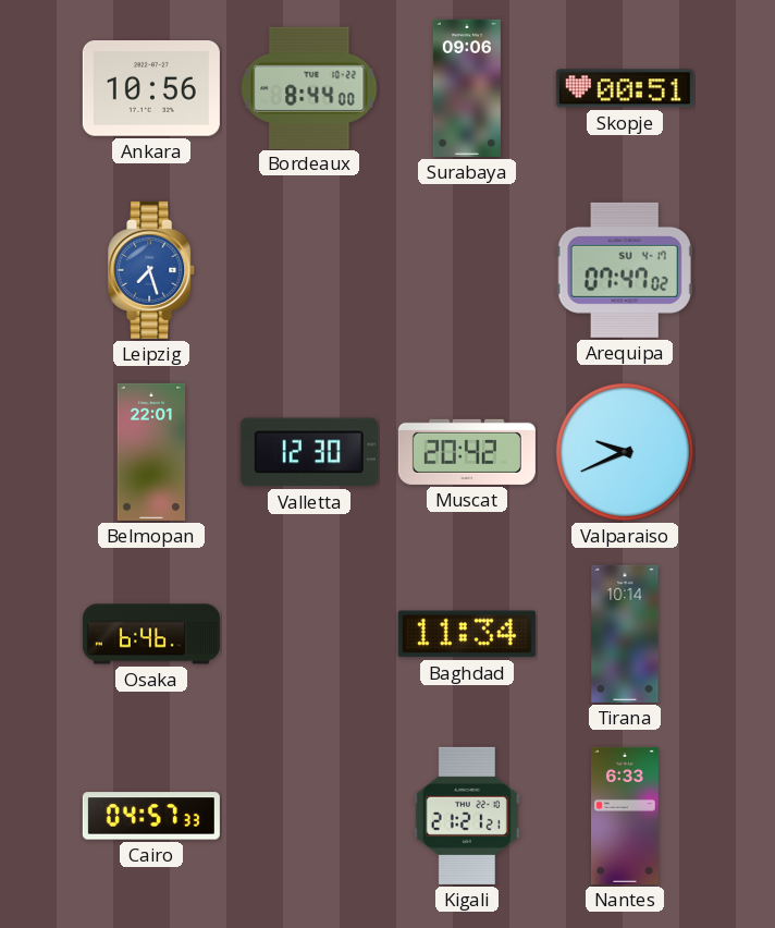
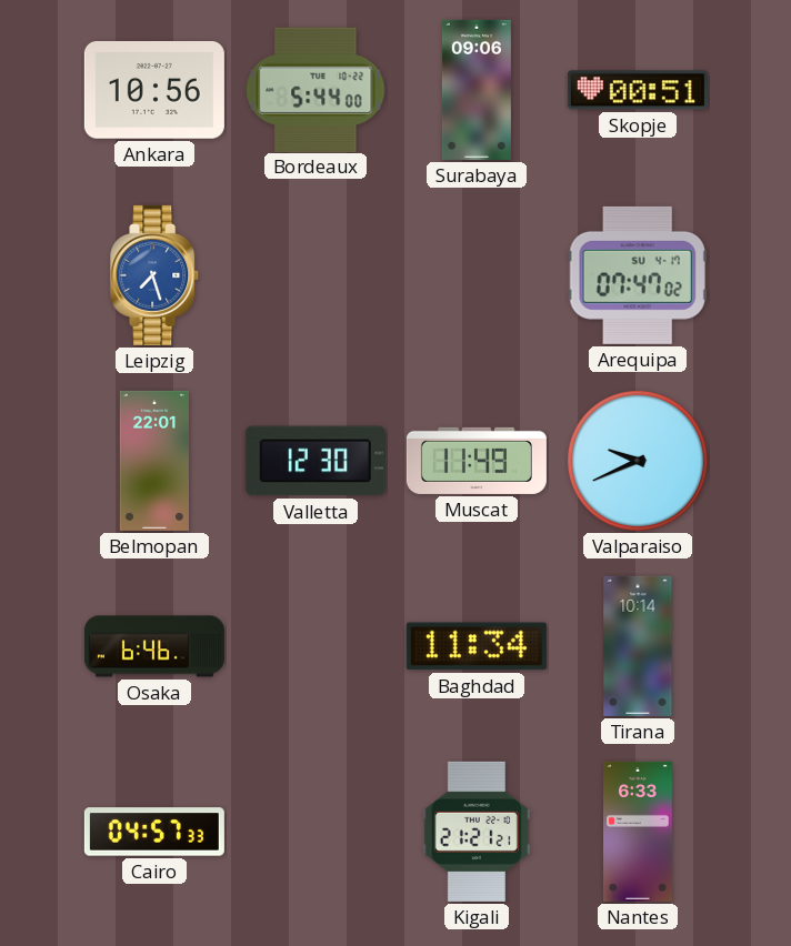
Bordeaux: 8:44 -> 5:44
Muscat: 20:42 -> 11:49
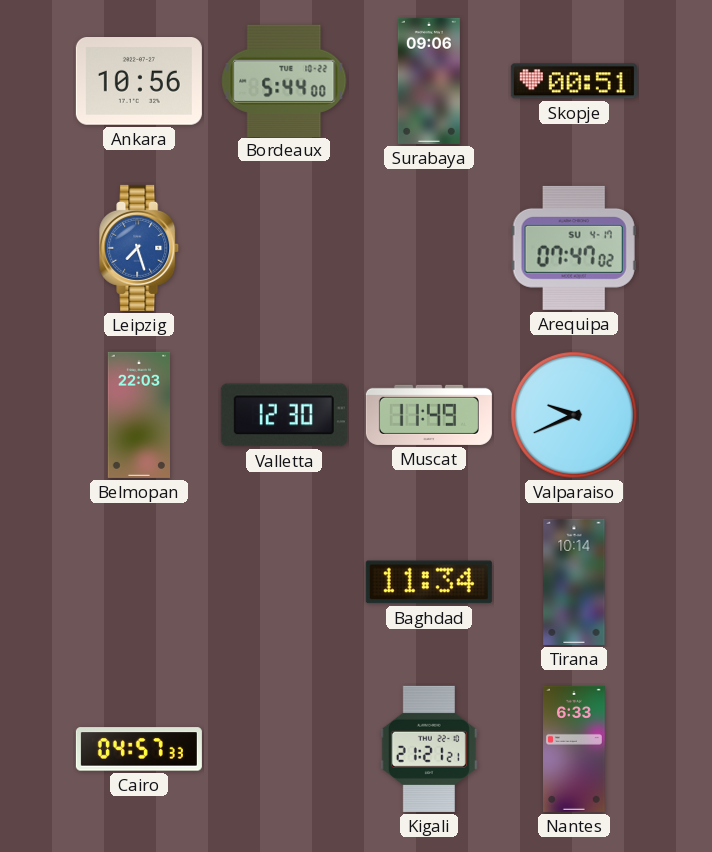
Belmopan: 22:01 -> 22:03
Osaka: 6:46 -> none
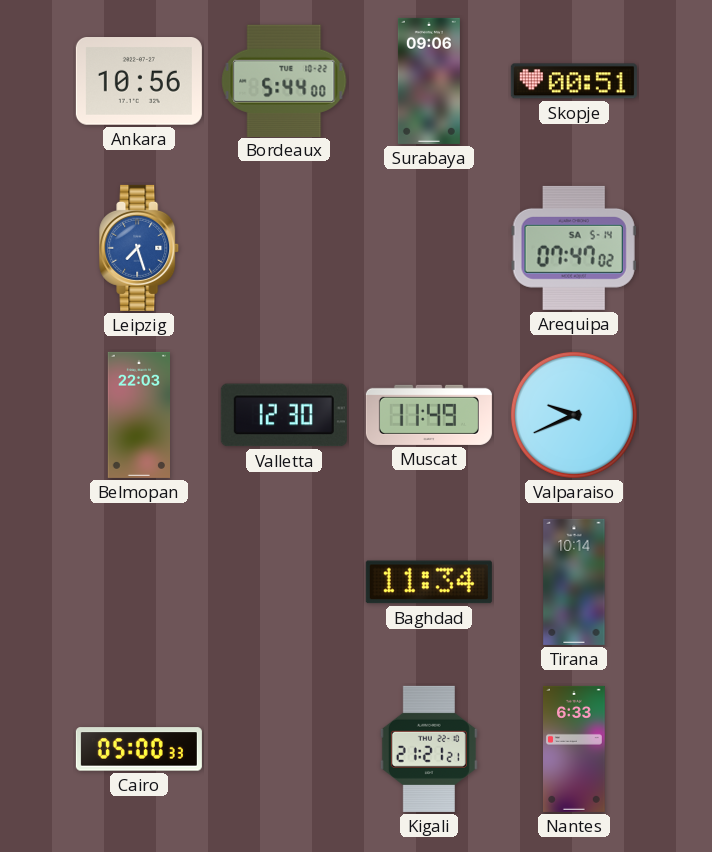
Arequipa date: SU 4-17 -> SA 5-14
Cairo: 04:57 -> 05:00
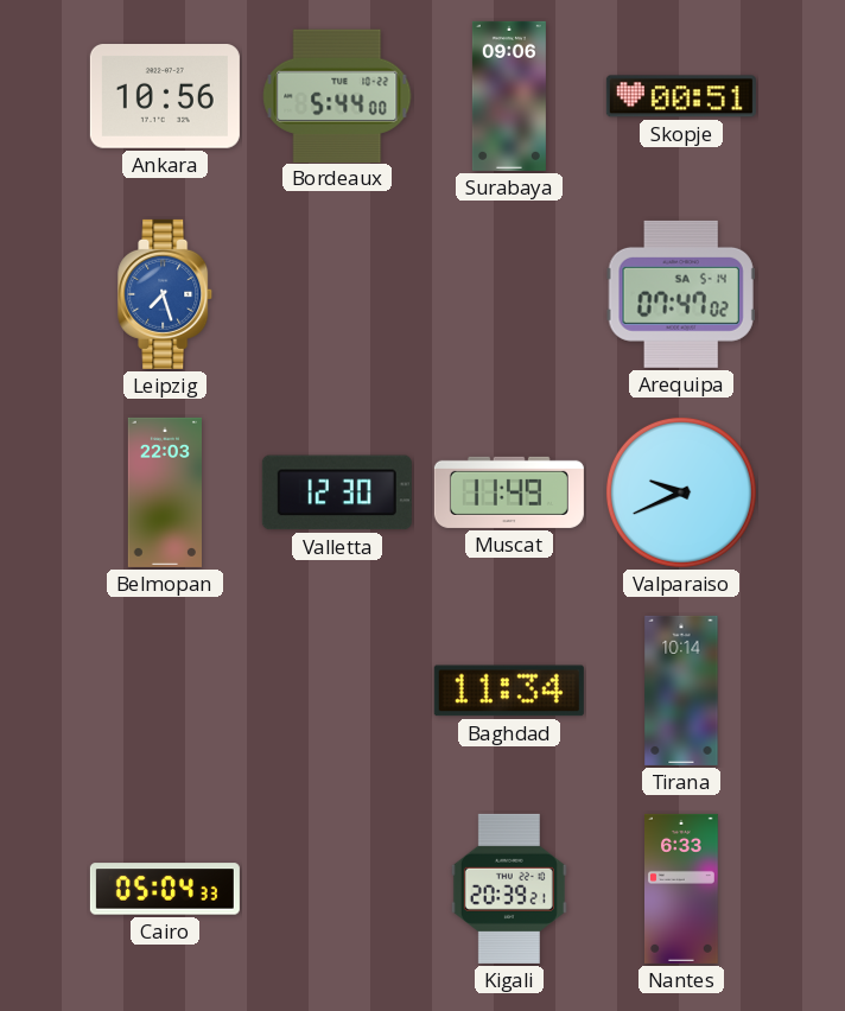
Cairo: 05:00 -> 05:04
Kigali: 21:21 -> 20:39
